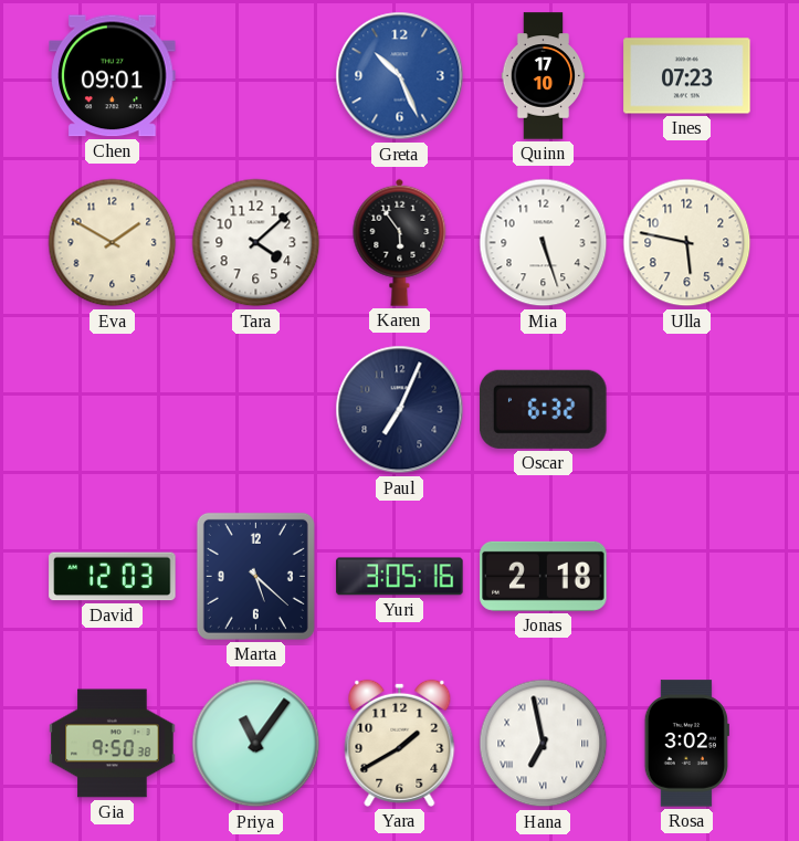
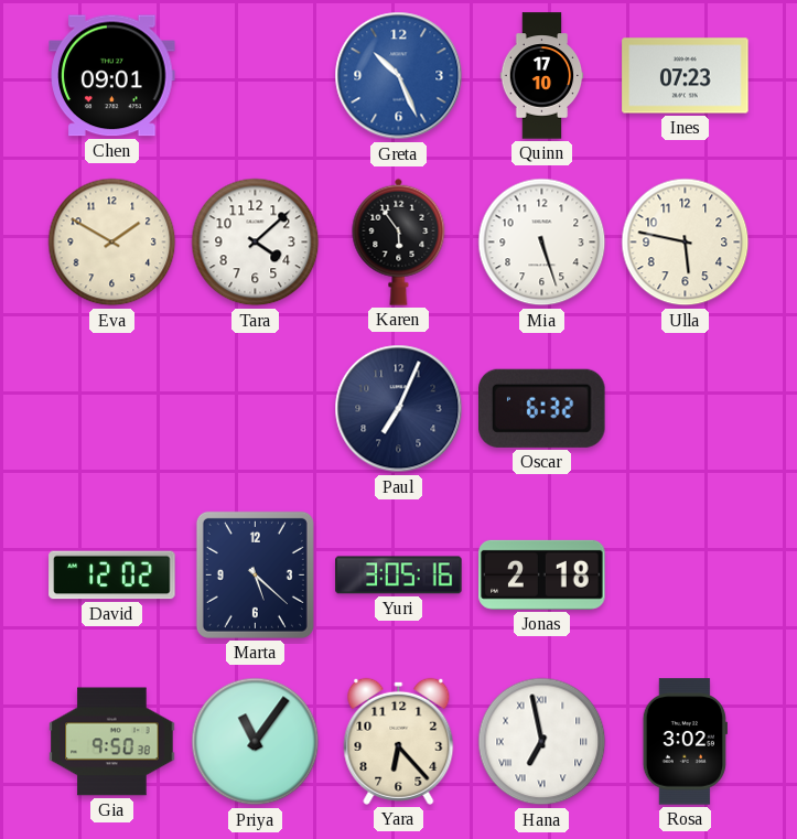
David: 12:03 -> 12:02
Yara: 1:40 -> 6:23
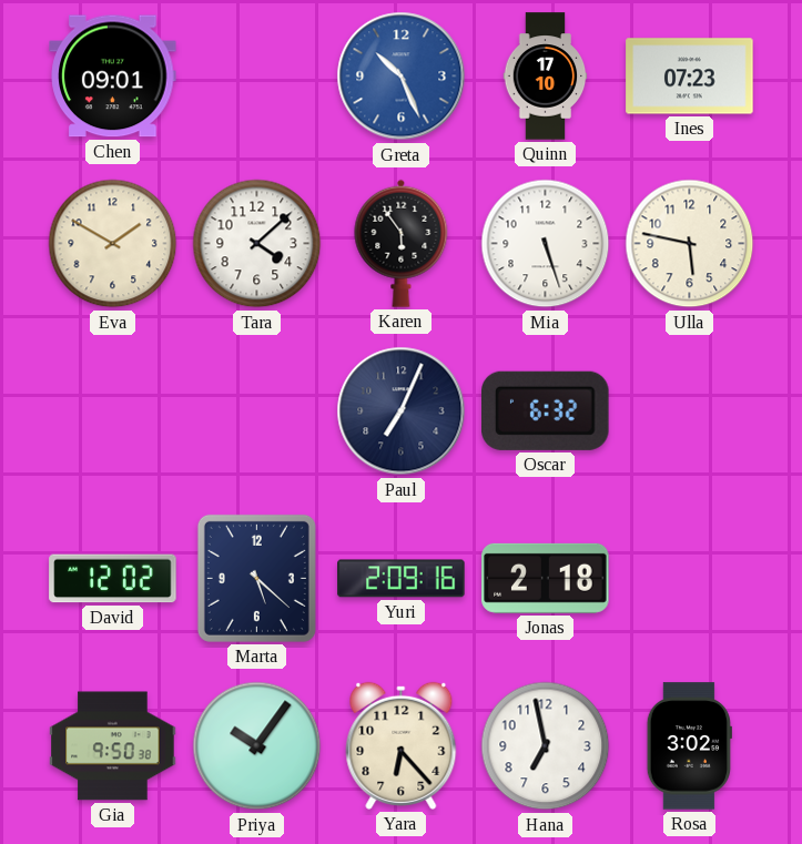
Yuri: 3:05 -> 2:09
Priya: 11:06 -> 10:06
Hana numerals: Roman -> Arabic
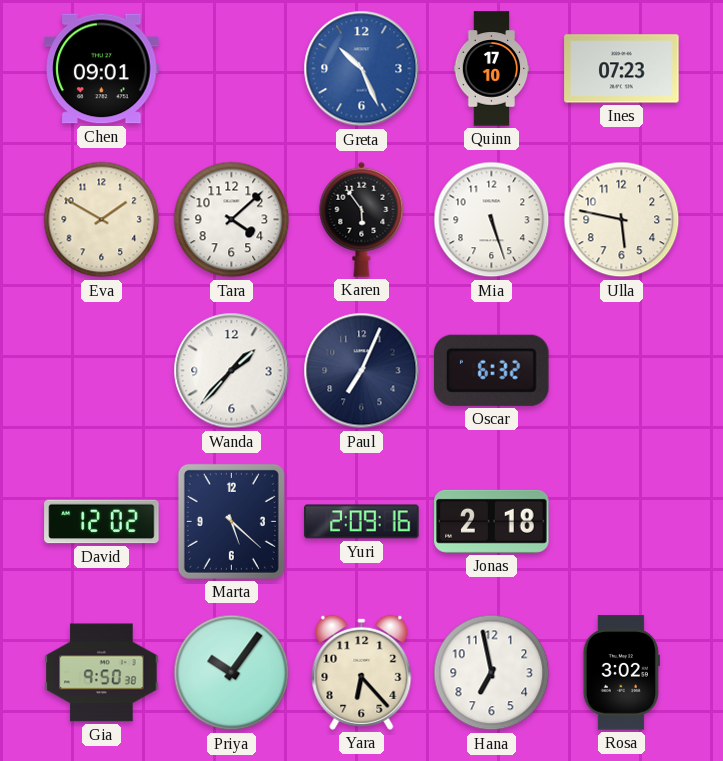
Wanda: none -> 1:37
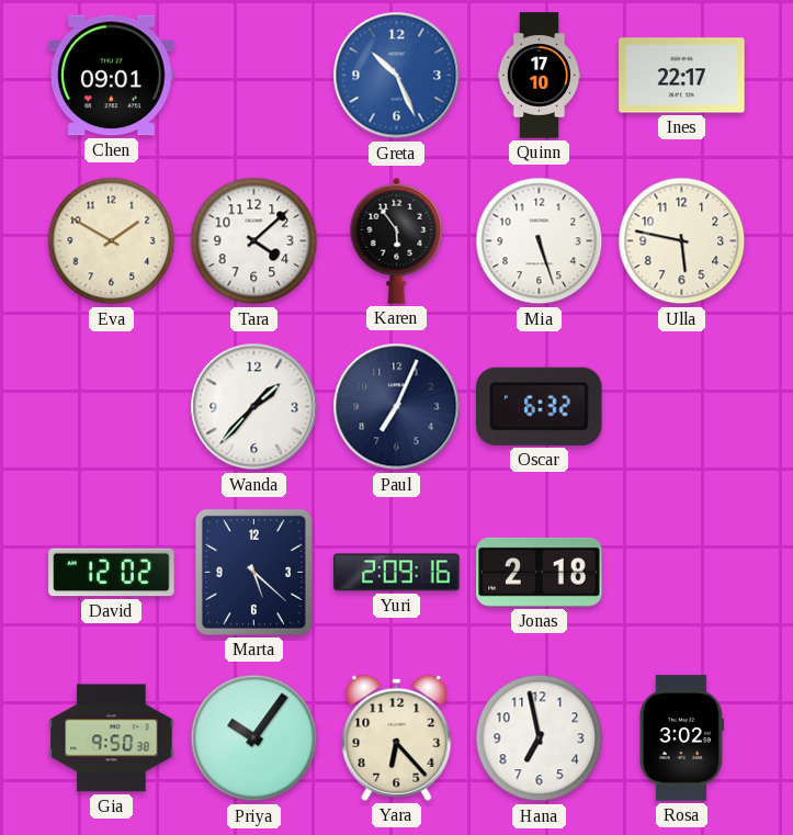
Ines: 07:23 -> 22:17
